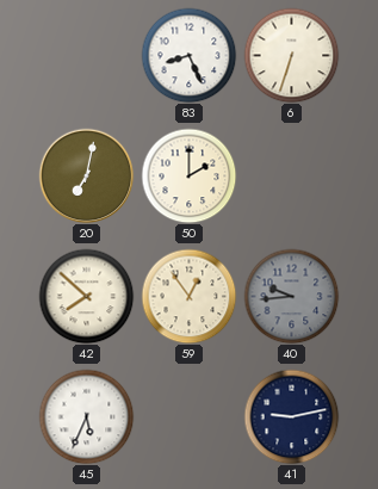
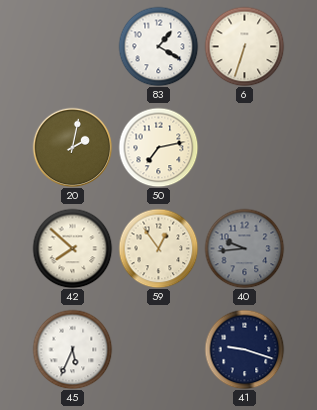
83: 8:26 -> 1:20
20: 7:02 -> 2:02
50: 2:00 -> 7:13
41: 9:13 -> 9:18
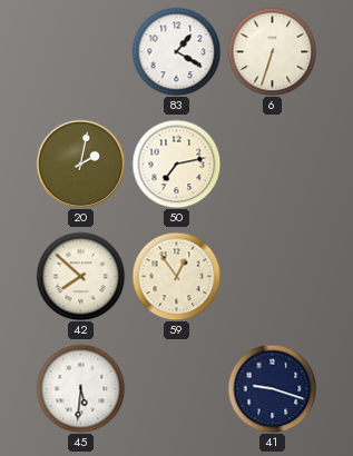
40: 9:44 -> none
45: 5:34 -> 5:31
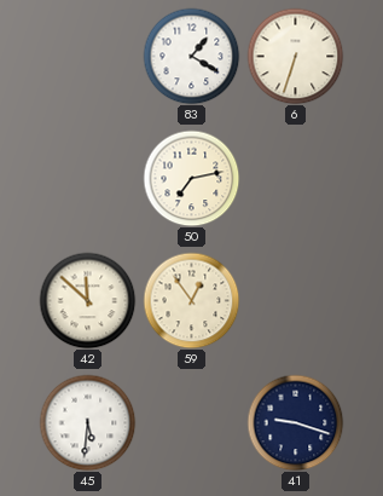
20: 2:02 -> none
42: 7:52 -> 11:52
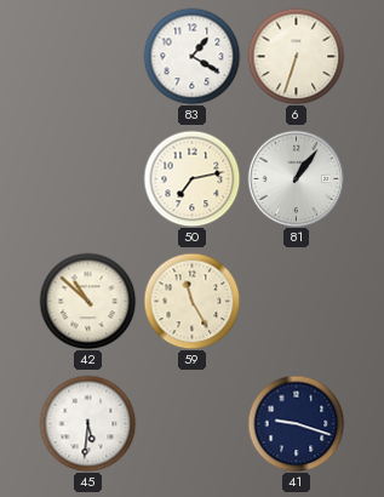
81: none -> 1:06
42: 11:52 -> 10:52
59: 12:54 -> 11:25
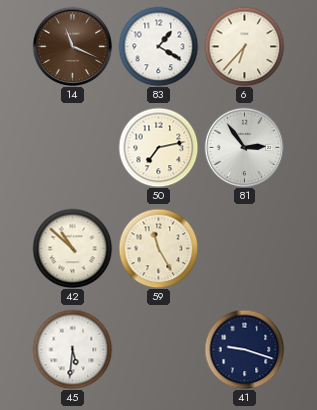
14: none -> 11:19
6: 6:33 -> 6:37
81: 1:06 -> 2:54
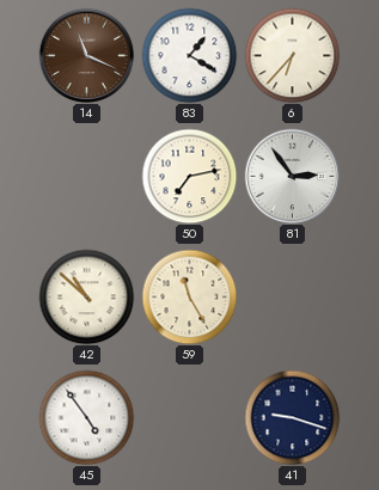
45: 5:31 -> 4:54
